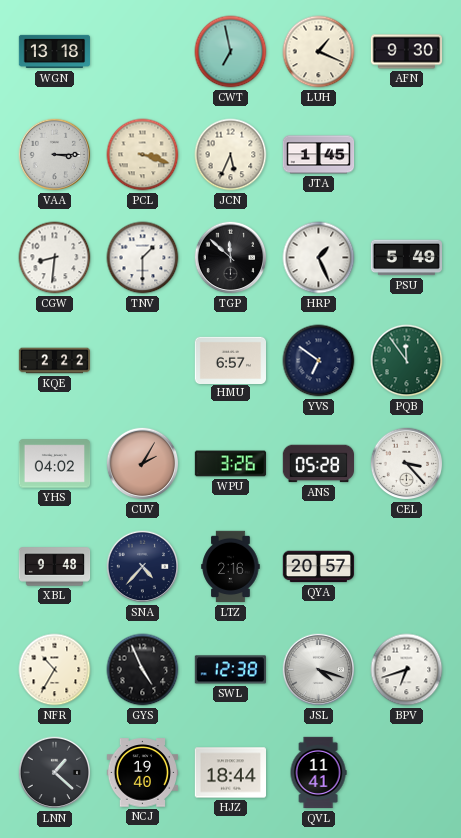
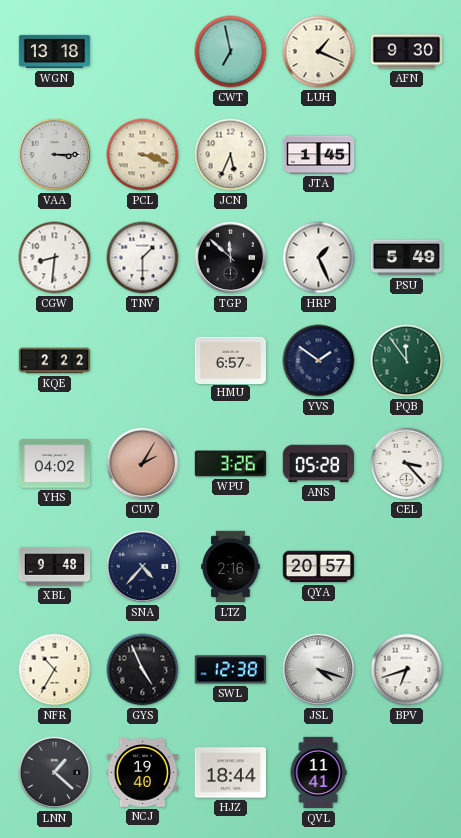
YVS: 6:51 -> 1:51
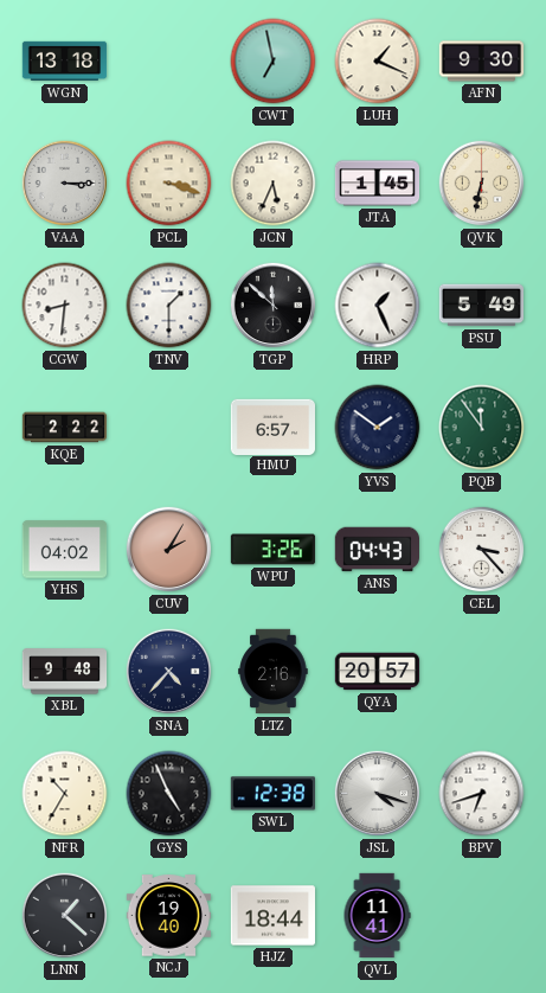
QVK: none -> 6:32
ANS: 05:28 -> 04:43
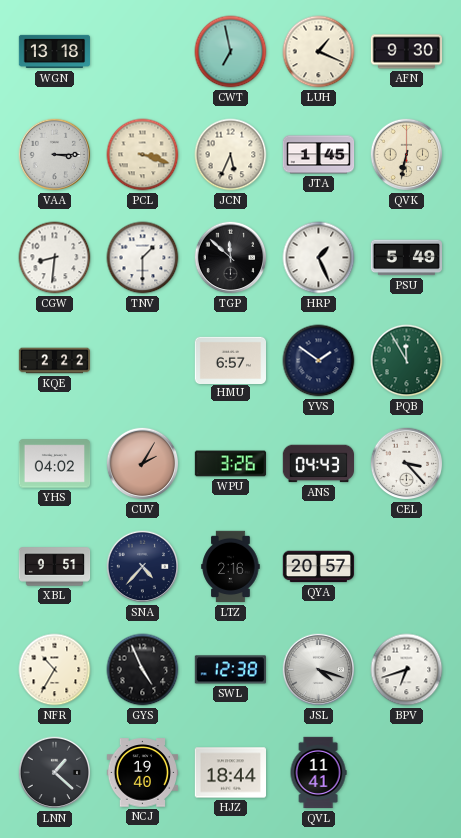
PQB: 11:54 -> 11:55
XBL: 9:48 -> 9:51
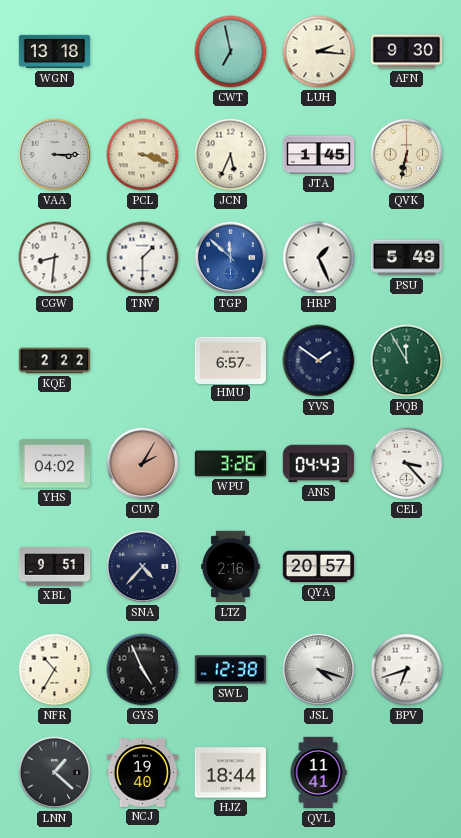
LUH: 1:19 -> 2:16
TGP dial: black -> blue
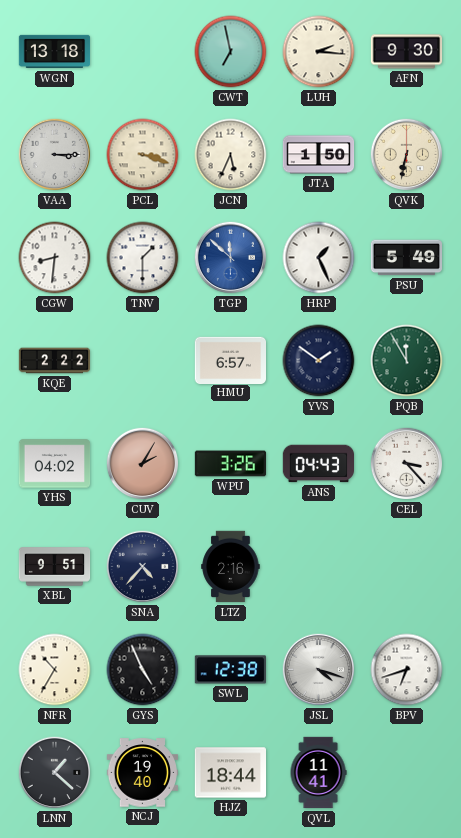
JTA: 1:45 -> 1:50
QYA: 20:57 -> none
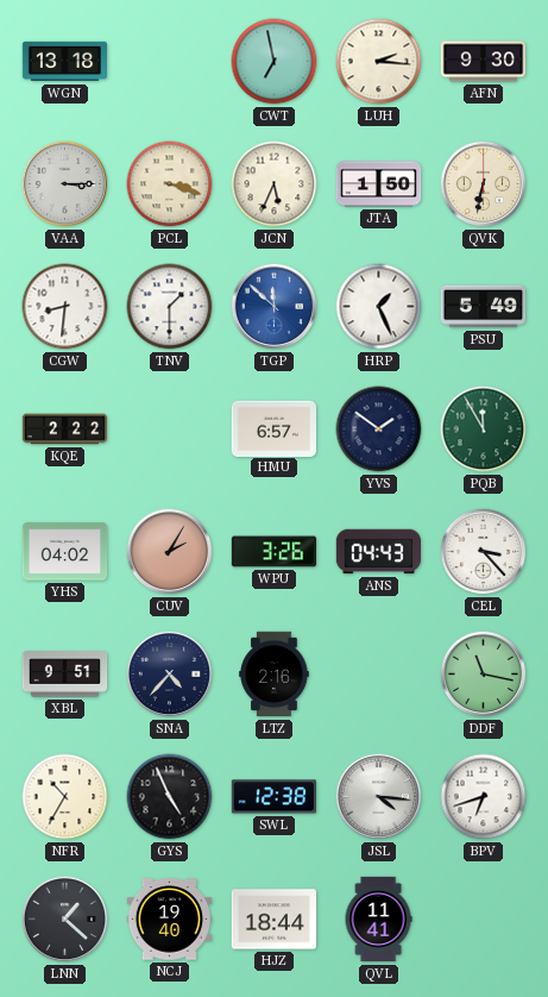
DDF: none -> 11:17
JSL: 4:18 -> 4:16
